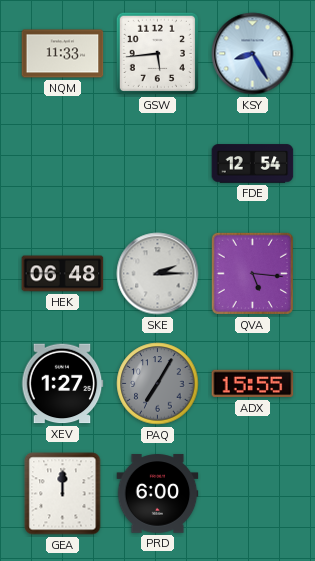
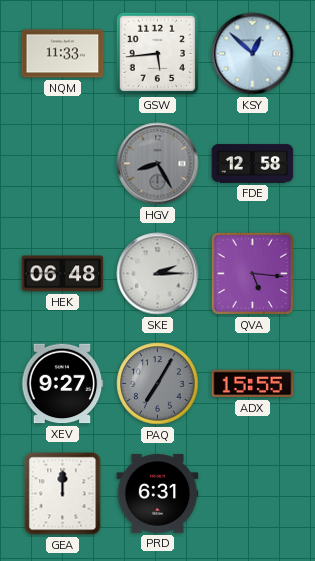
KSY: 8:25 -> 12:52
HGV: none -> 8:25
FDE: 12:54 -> 12:58
XEV: 1:27 -> 9:27
PRD: 6:00 -> 6:31
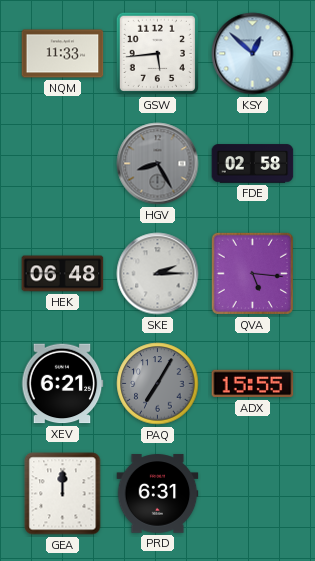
FDE: 12:58 -> 02:58
XEV: 9:27 -> 6:21
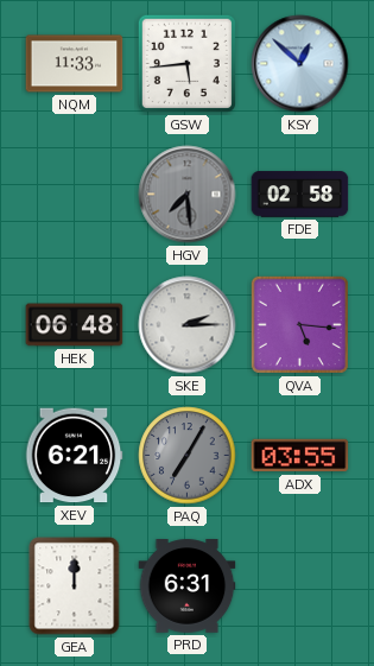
HGV: 8:25 -> 7:29
ADX: 15:55 -> 03:55
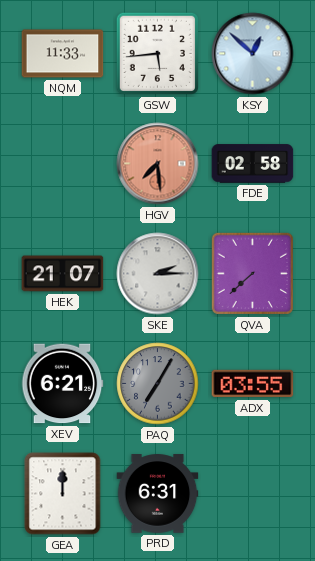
HGV dial: grey -> salmon
HEK: 06:48 -> 21:07
QVA: 5:16 -> 7:38
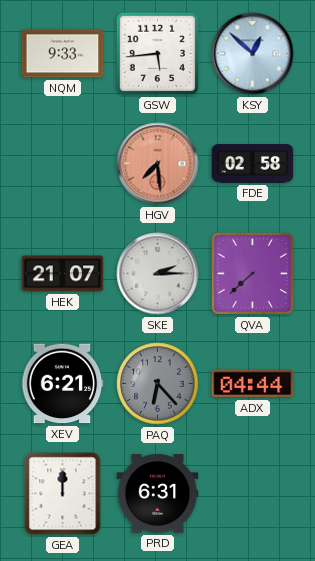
NQM: 11:33 -> 9:33
PAQ: 7:05 -> 6:23
ADX: 03:55 -> 04:44
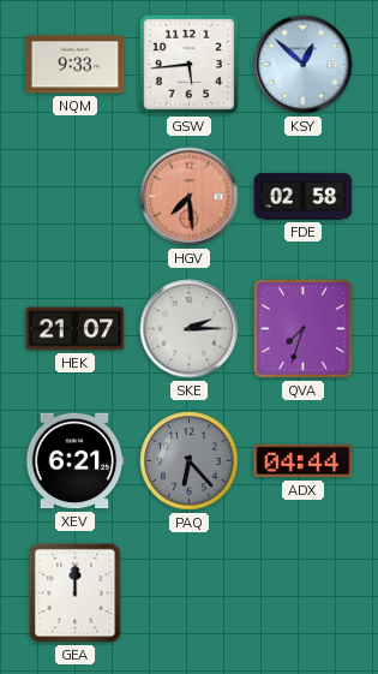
QVA: 7:38 -> 7:33
PRD: 6:31 -> none
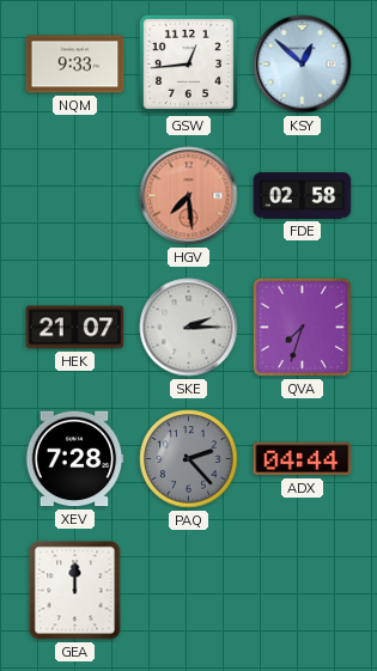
GSW: 5:44 -> 12:44
XEV: 6:21 -> 7:28
PAQ: 6:23 -> 2:23
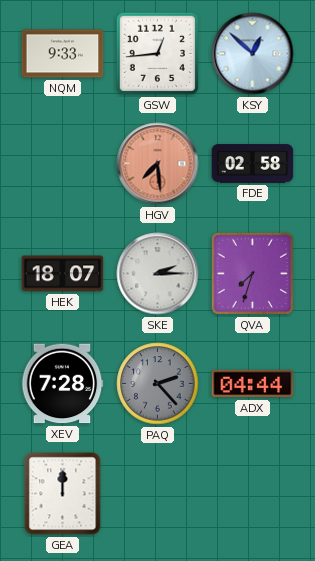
HEK: 21:07 -> 18:07
